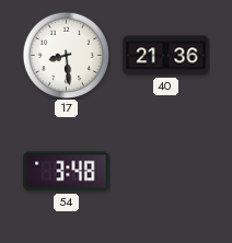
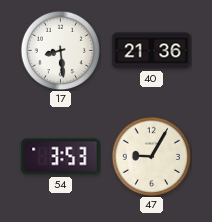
54: 3:48 -> 3:53
47: none -> 9:05
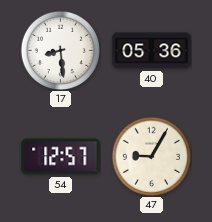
40: 21:36 -> 05:36
54: 3:53 -> 12:57
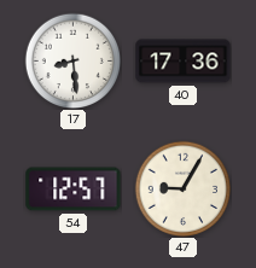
40: 05:36 -> 17:36
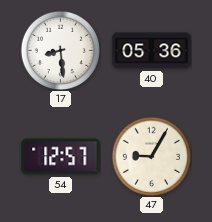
40: 17:36 -> 05:36
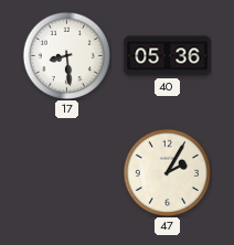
54: 12:57 -> none
47: 9:05 -> 2:05
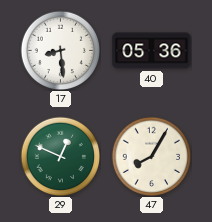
29: none -> 12:49
47: 2:05 -> 8:05
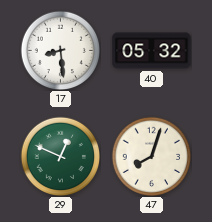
40: 05:36 -> 05:32
47: 8:05 -> 8:03
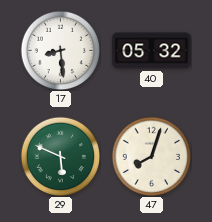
29: 12:49 -> 5:49
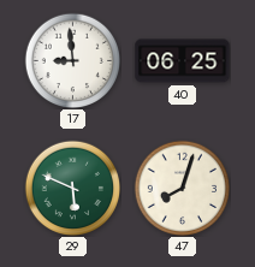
17: 8:29 -> 8:59
40: 05:32 -> 06:25
